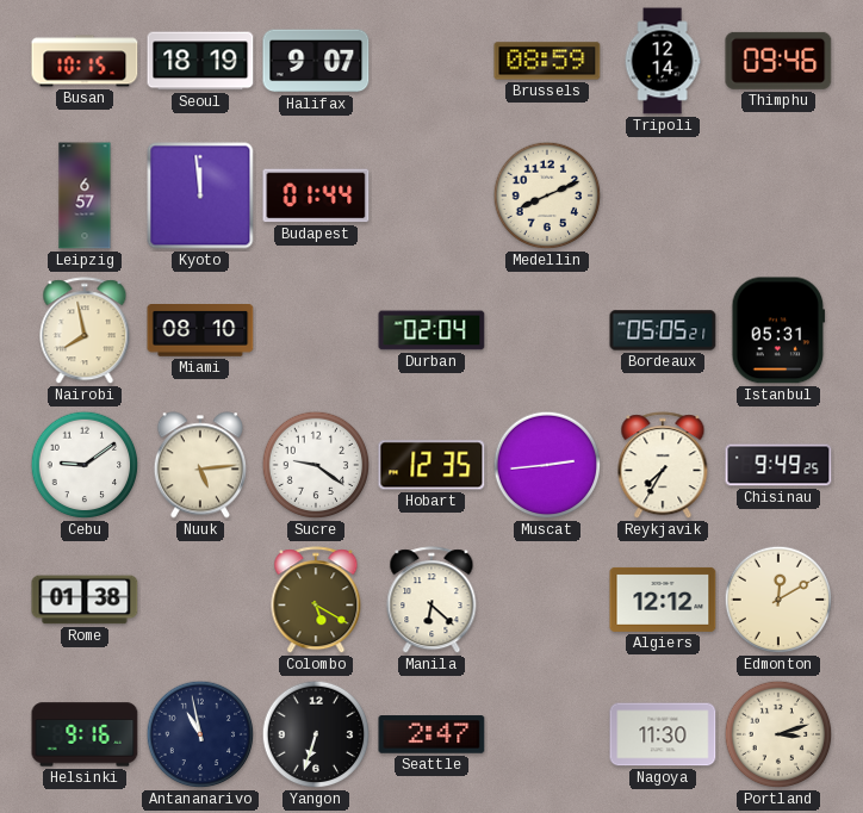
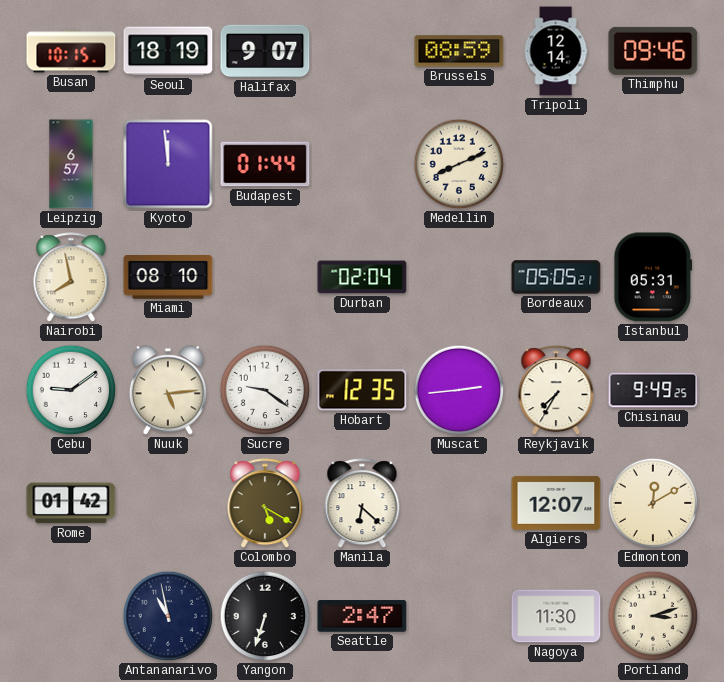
Rome: 01:38 -> 01:42
Algiers: 12:12 -> 12:07
Helsinki: 9:16 -> none
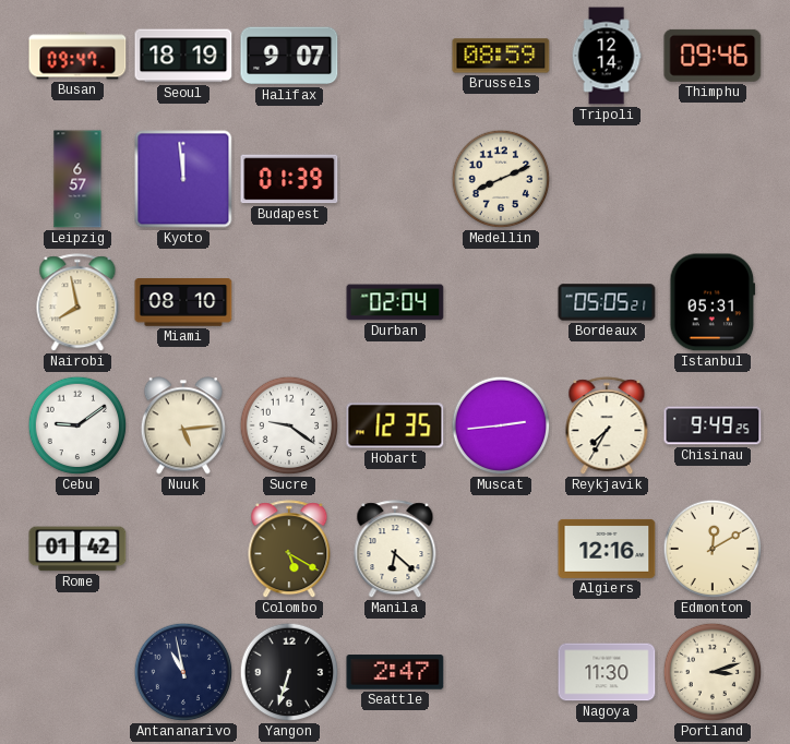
Busan: 10:15 -> 09:47
Budapest: 01:44 -> 01:39
Algiers: 12:07 -> 12:16
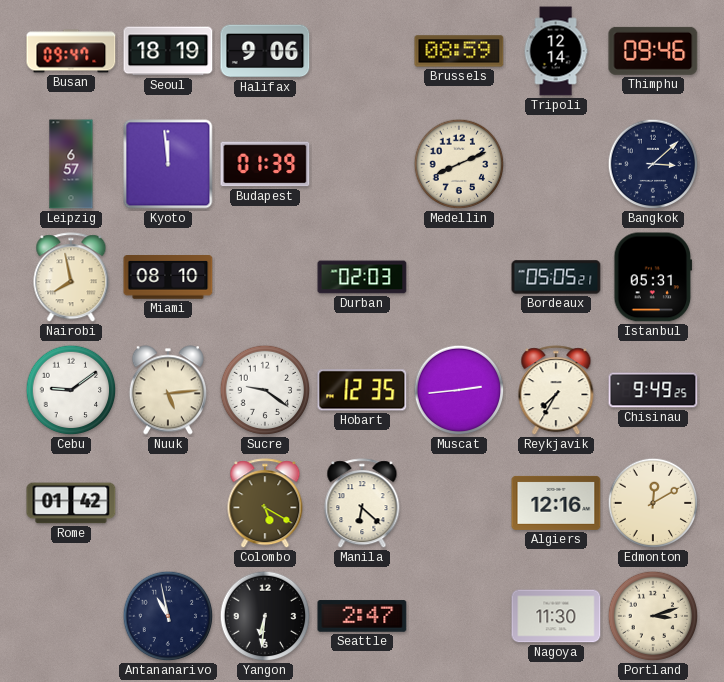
Halifax: 9:07 -> 9:06
Bangkok: none -> 3:08
Durban: 02:04 -> 02:03
Yangon: 6:33 -> 6:31
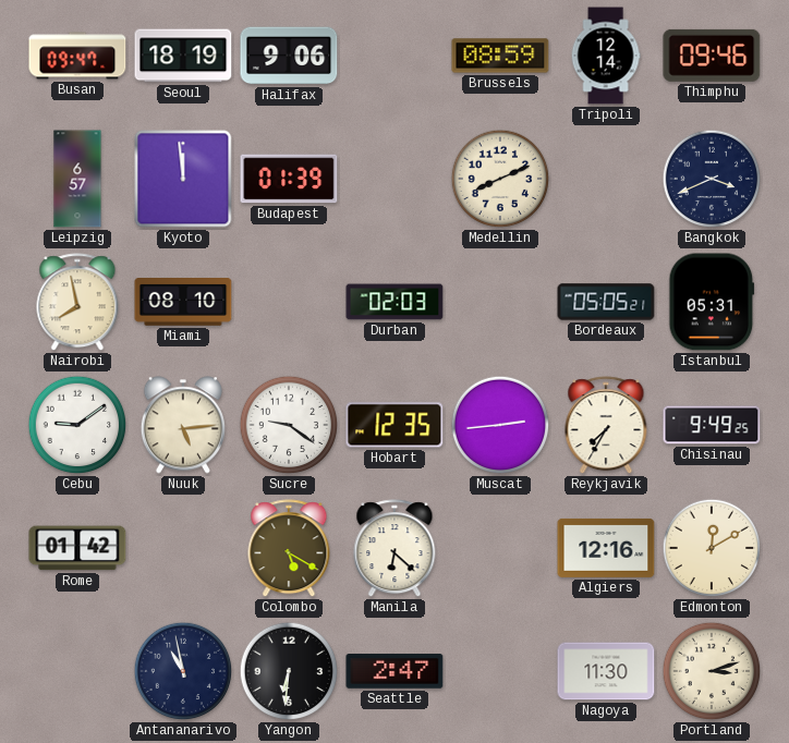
Bangkok: 3:08 -> 3:41
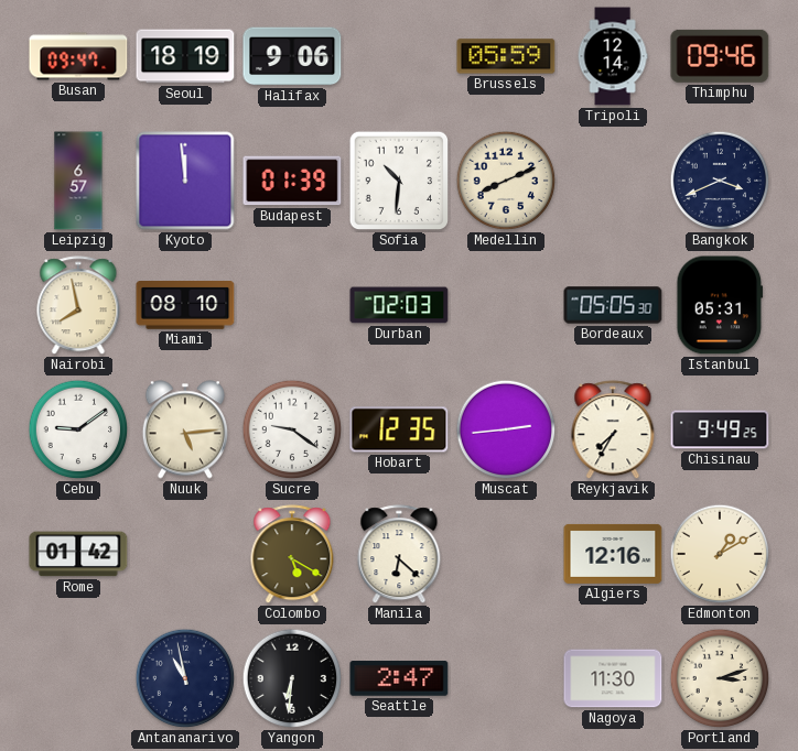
Brussels: 08:59 -> 05:59
Sofia: none -> 10:31
Bordeaux: 05:05:21 -> 05:05:30
Edmonton: 12:10 -> 1:10
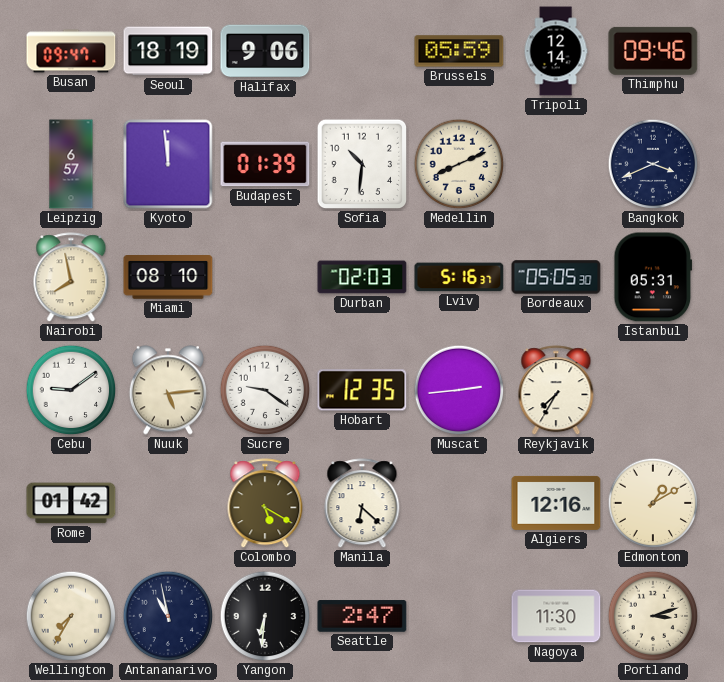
Lviv: none -> 5:16
Chisinau: 9:49 -> none
Wellington: none -> 7:35
